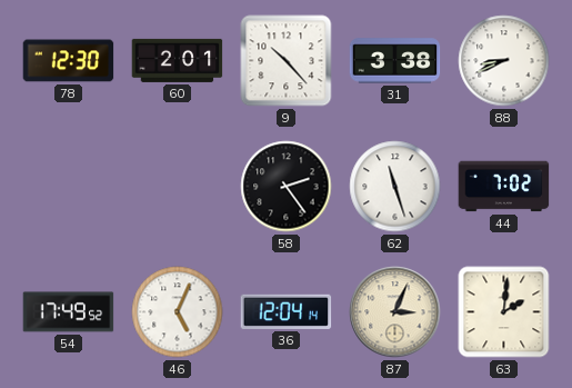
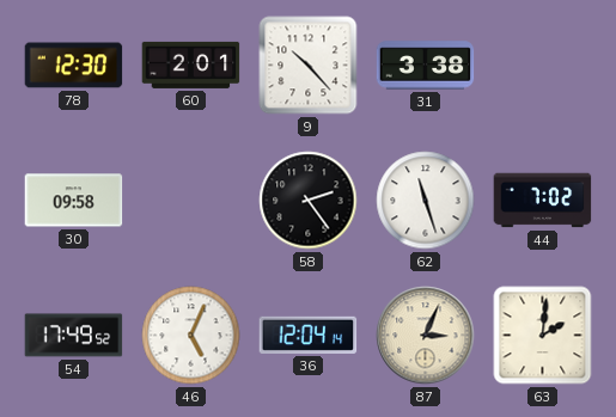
88: 8:41 -> none
30: none -> 09:58
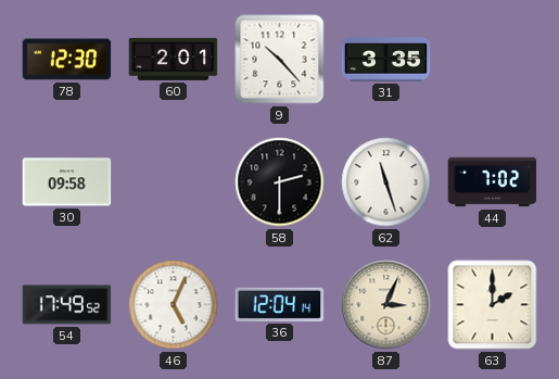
31: 3:38 -> 3:35
58: 2:24 -> 2:30
63: 2:01 -> 2:00
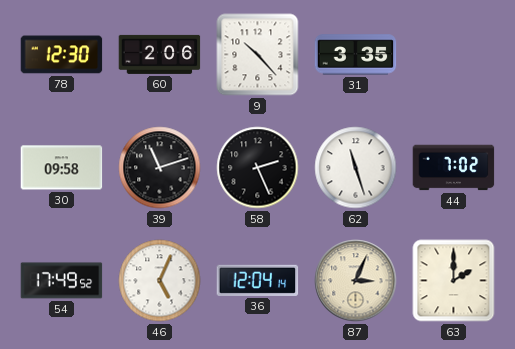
60: 2:01 -> 2:06
39: none -> 11:12
58: 2:30 -> 2:26
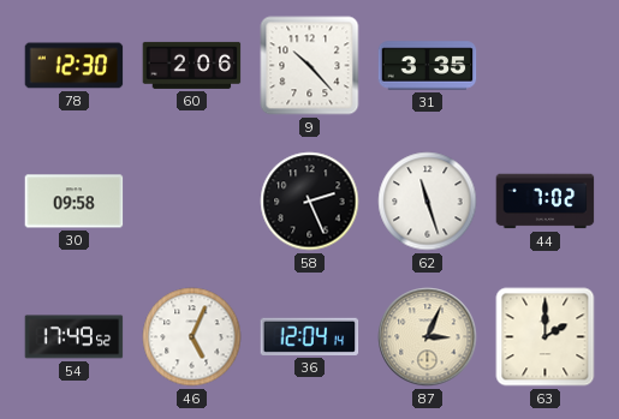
39: 11:12 -> none
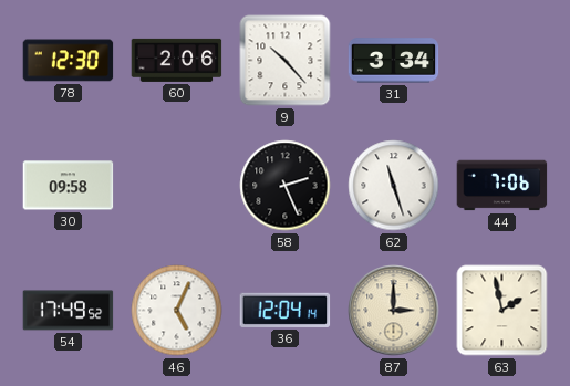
31: 3:35 -> 3:34
44: 7:02 -> 7:06
87: 3:04 -> 3:00
63: 2:00 -> 1:58
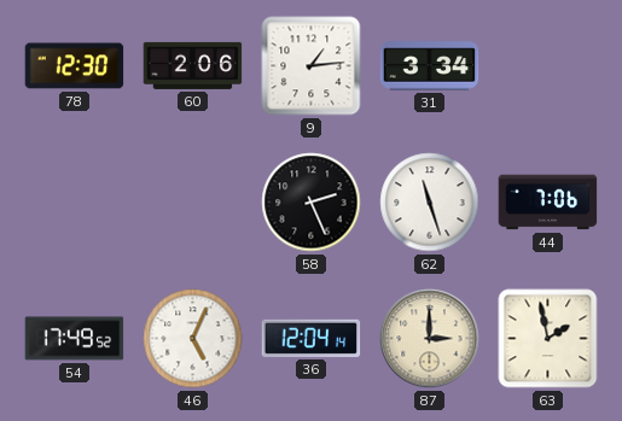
9: 10:23 -> 1:14
30: 09:58 -> none
